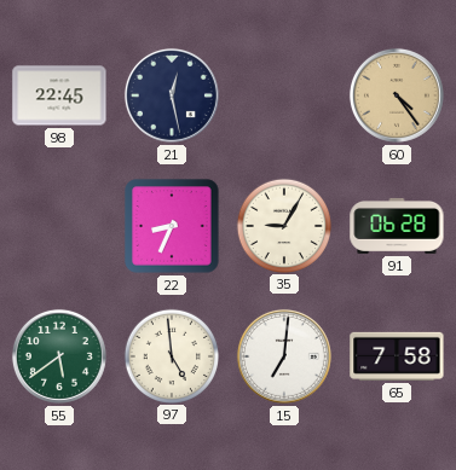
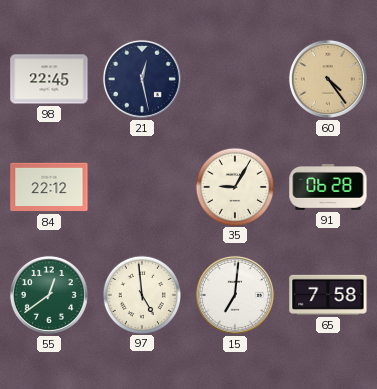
84: none -> 22:12
22: 8:34 -> none
55: 5:39 -> 12:39
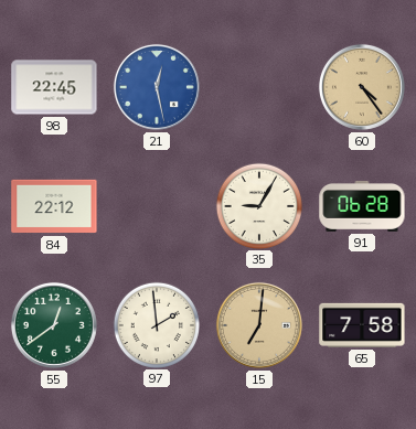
21 dial: navy -> blue
97: 4:59 -> 1:59
15 dial: white -> champagne
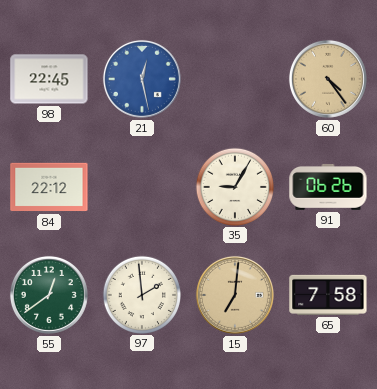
91: 06:28 -> 06:26
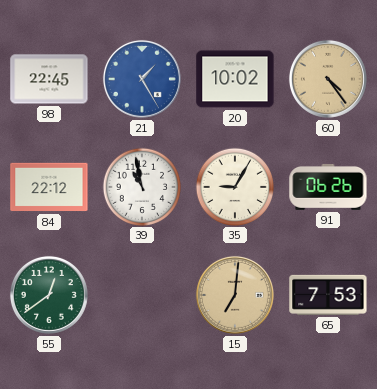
21: 12:28 -> 1:25
20: none -> 10:02
39: none -> 10:58
97: 1:59 -> none
65: 7:58 -> 7:53
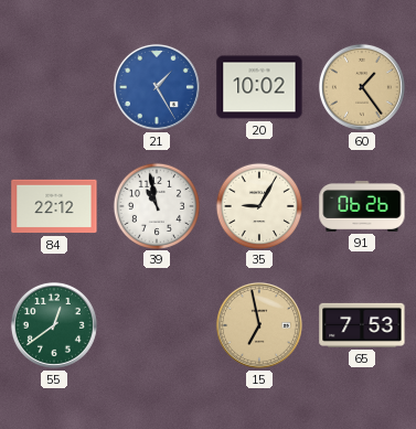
98: 22:45 -> none
60: 4:24 -> 1:24
15: 7:01 -> 6:58
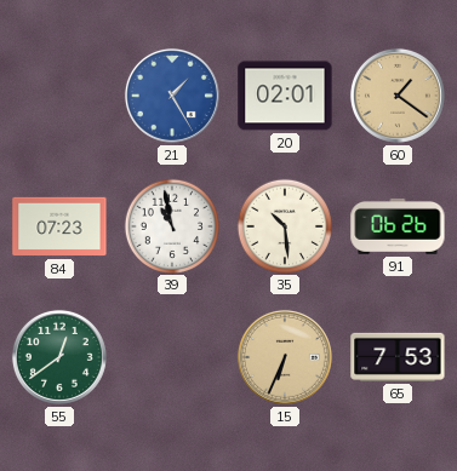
20: 10:02 -> 02:01
60: 1:24 -> 1:21
84: 22:12 -> 07:23
35: 9:05 -> 10:29
15: 6:58 -> 6:34
